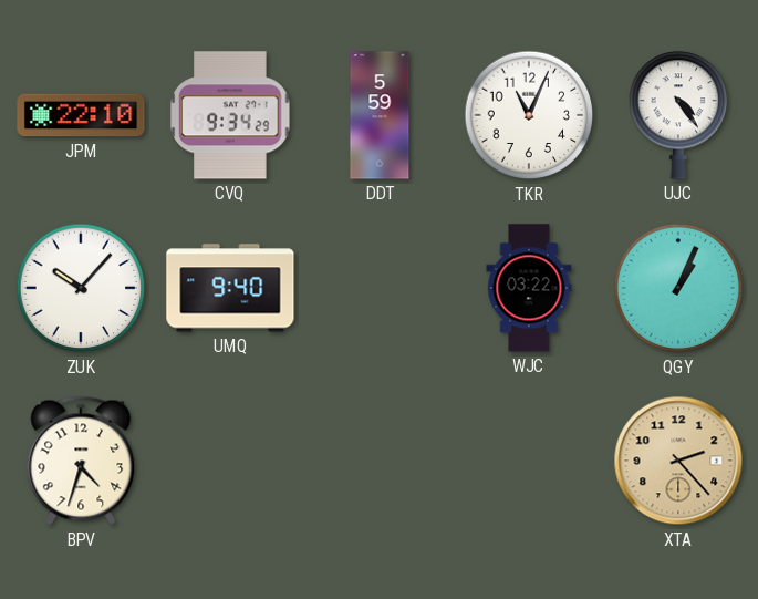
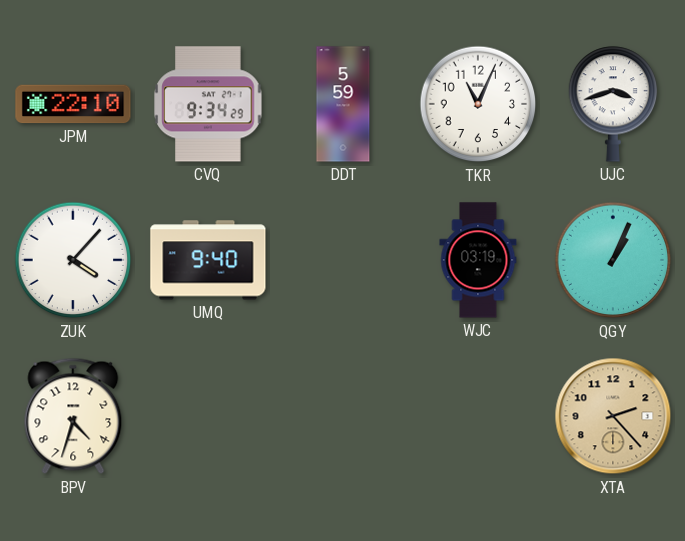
UJC: 4:24 -> 3:42
ZUK: 10:07 -> 4:07
WJC: 03:22 -> 03:19
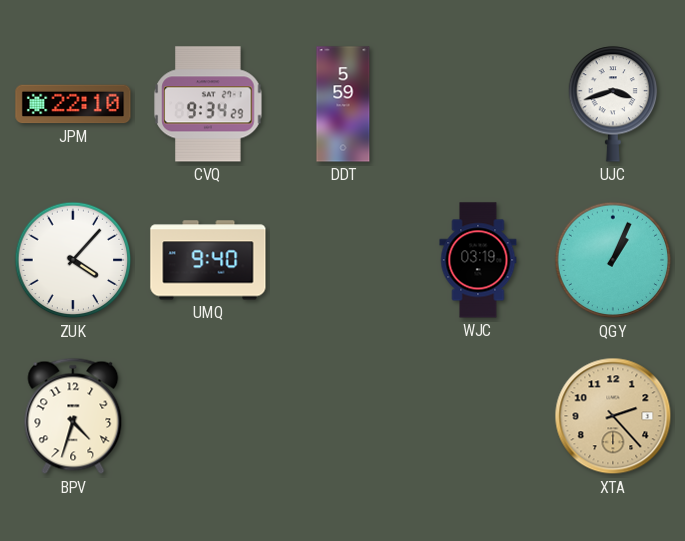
TKR: 11:04 -> none
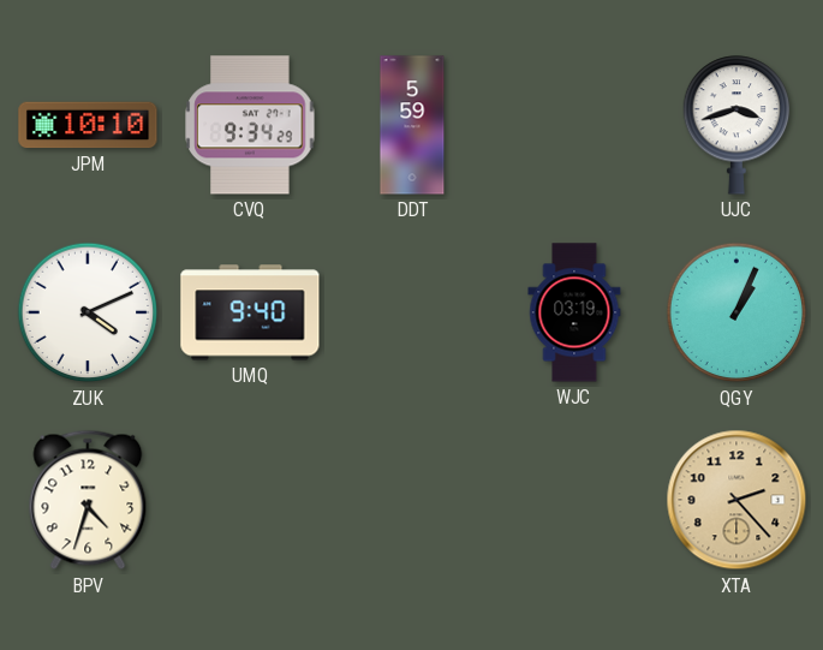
JPM: 22:10 -> 10:10
ZUK: 4:07 -> 4:11
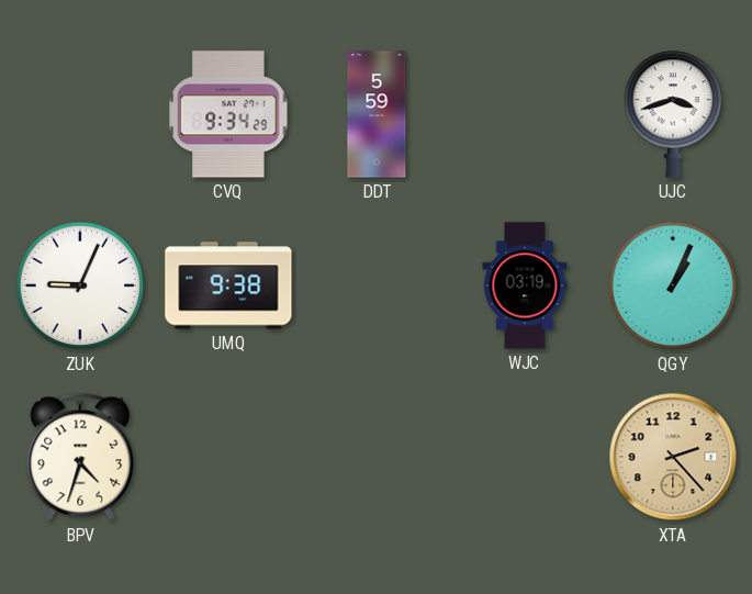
JPM: 10:10 -> none
ZUK: 4:11 -> 9:04
UMQ: 9:40 -> 9:38
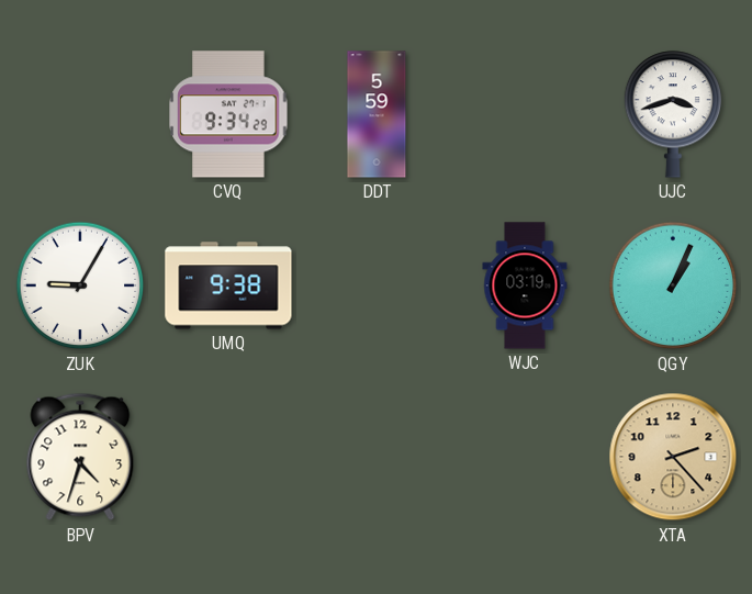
ZUK: 9:04 -> 9:05
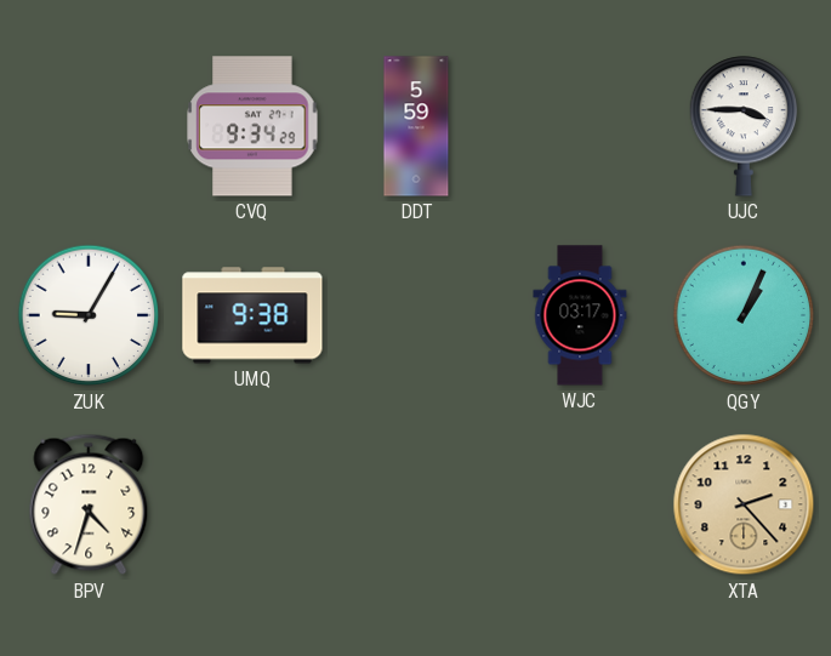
UJC: 3:42 -> 3:45
WJC: 03:19 -> 03:17
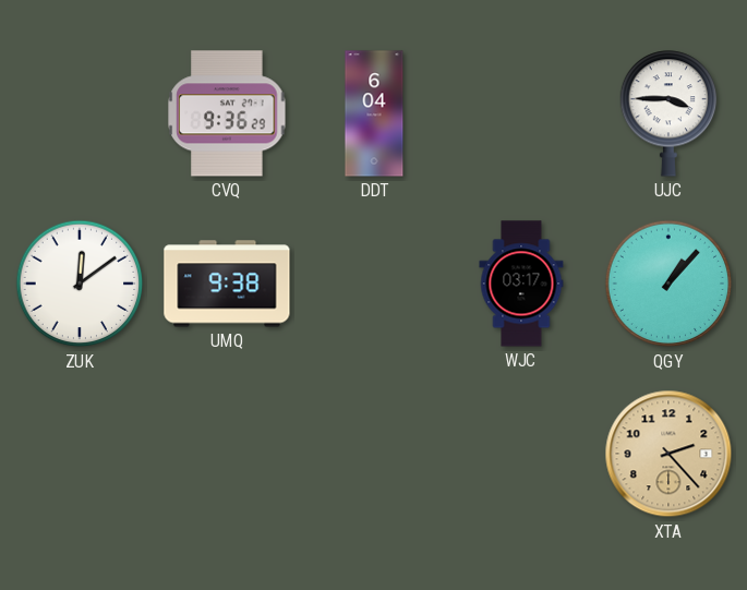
CVQ: 9:34 -> 9:36
DDT: 5:59 -> 6:04
ZUK: 9:05 -> 12:09
QGY: 1:04 -> 1:07
BPV: 4:33 -> none
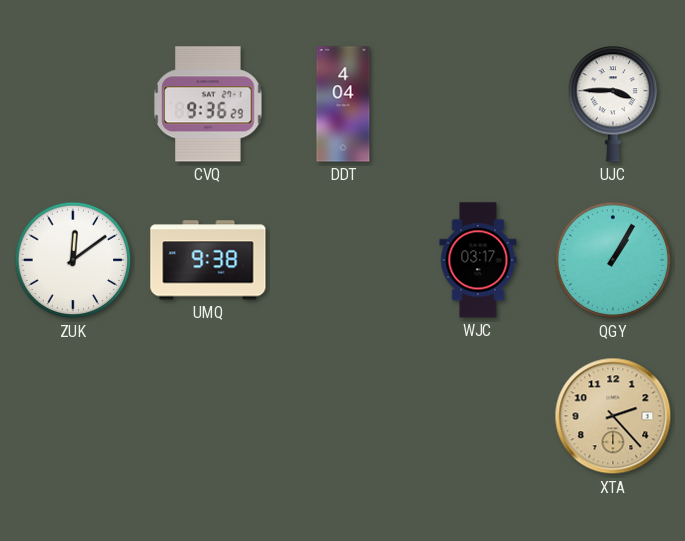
DDT: 6:04 -> 4:04
QGY: 1:07 -> 1:05
